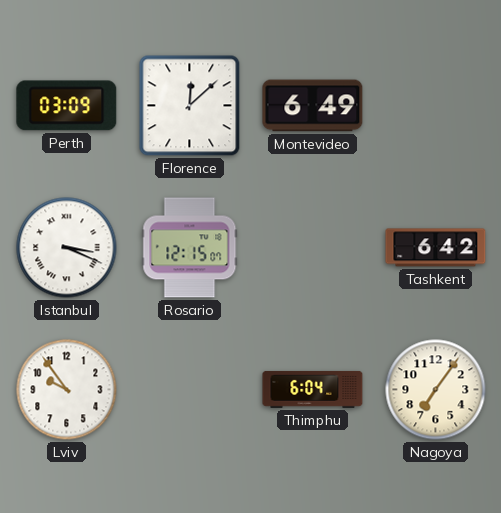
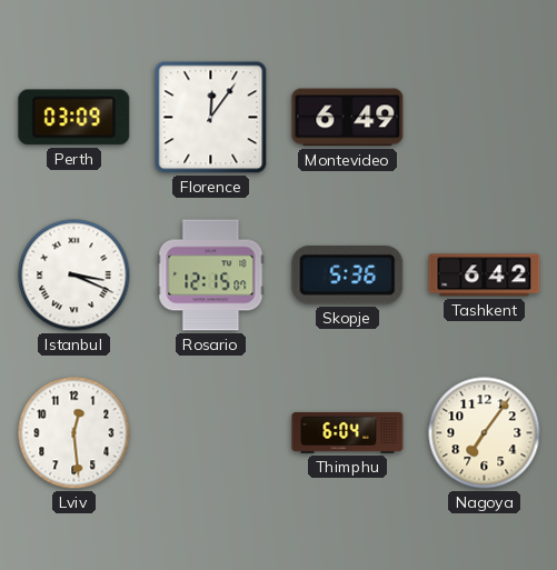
Florence: 12:08 -> 12:06
Skopje: none -> 5:36
Lviv: 9:54 -> 12:29
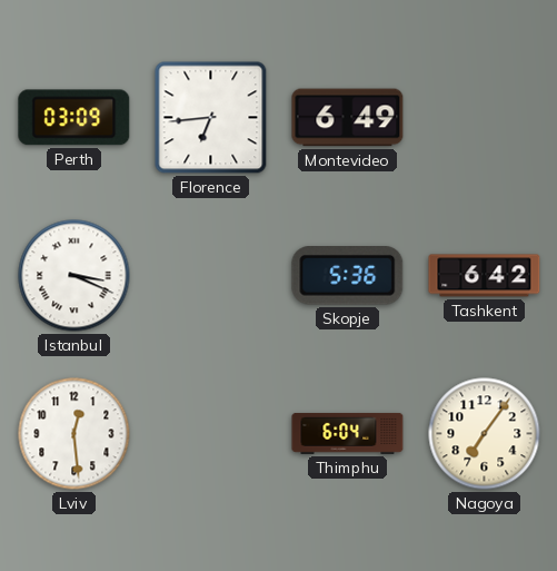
Florence: 12:06 -> 6:44
Rosario: 12:15 -> none
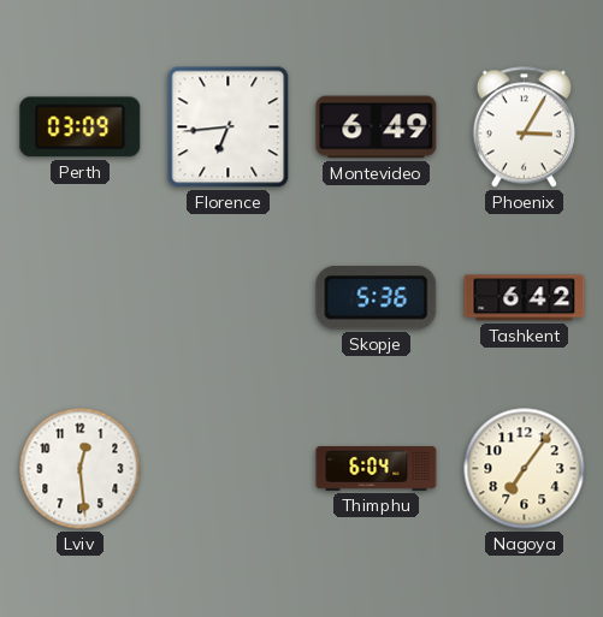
Phoenix: none -> 3:05
Istanbul: 3:19 -> none
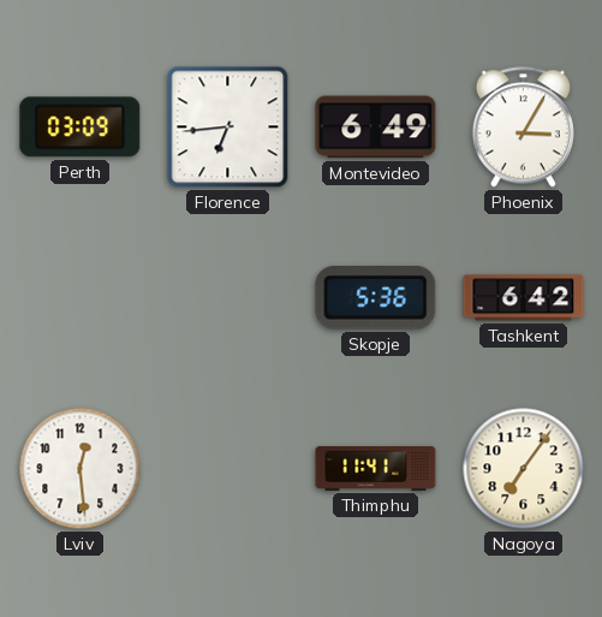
Thimphu: 6:04 -> 11:41
